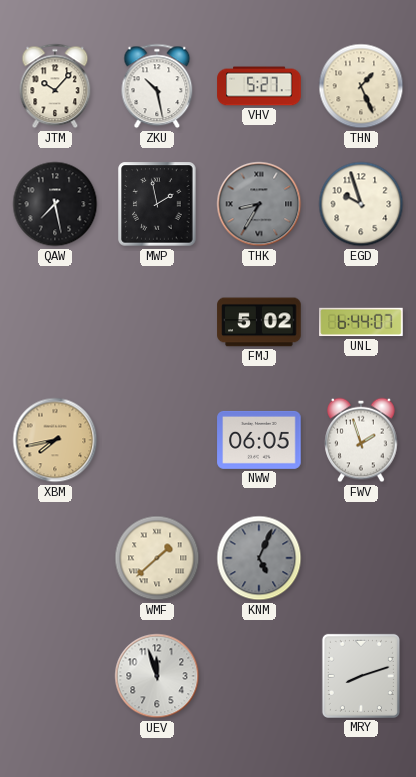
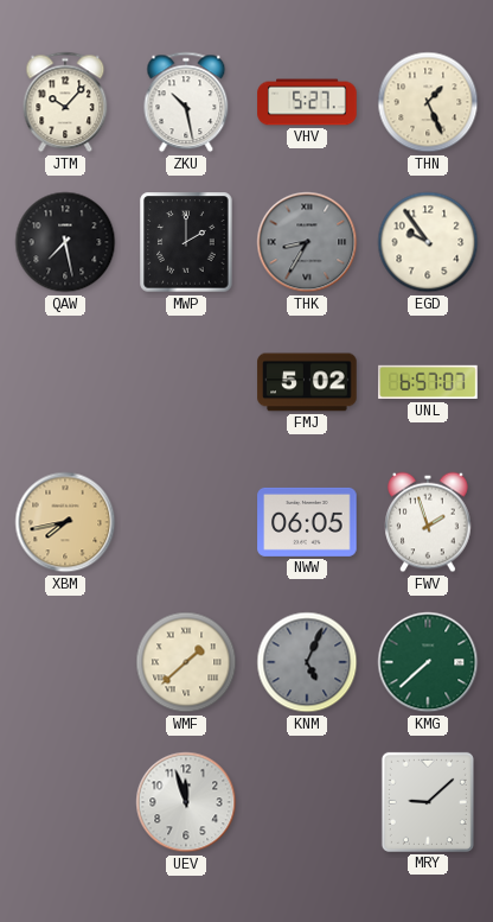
MWP: 1:58 -> 2:00
EGD: 9:57 -> 9:54
UNL: 6:44 -> 6:57
KMG: none -> 7:38
MRY: 8:12 -> 9:08
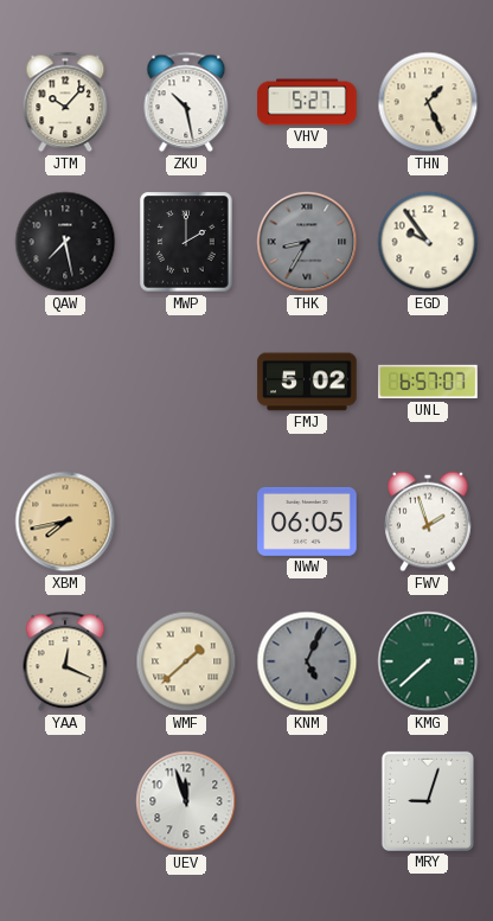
YAA: none -> 12:19
MRY: 9:08 -> 9:03
